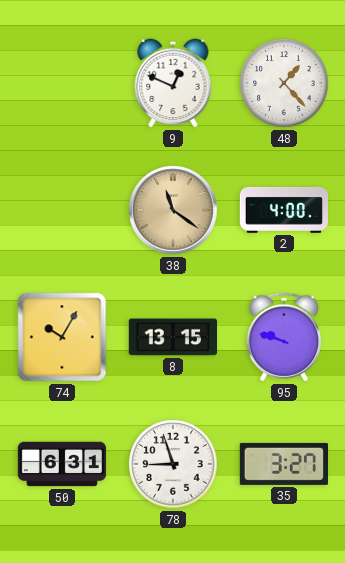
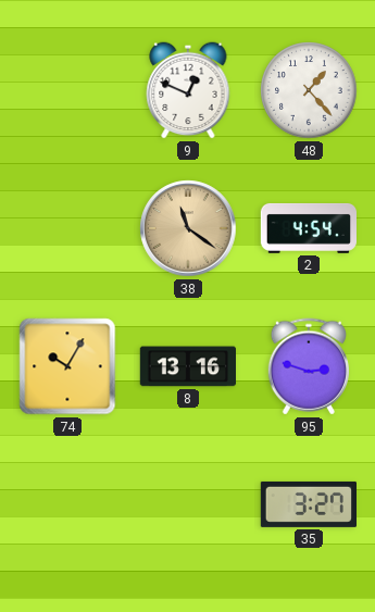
2: 4:00 -> 4:54
8: 13:15 -> 13:16
95: 9:48 -> 2:48
50: 6:31 -> none
78: 8:57 -> none
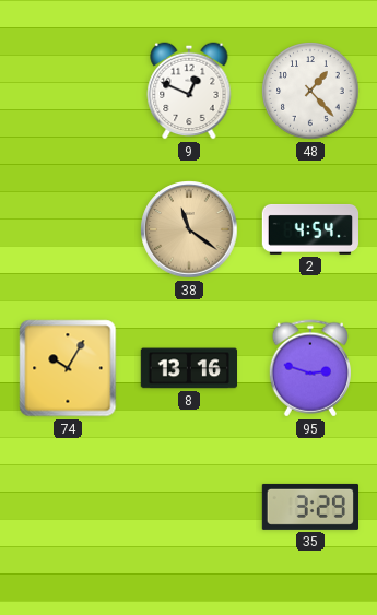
35: 3:27 -> 3:29
